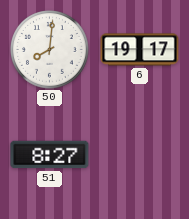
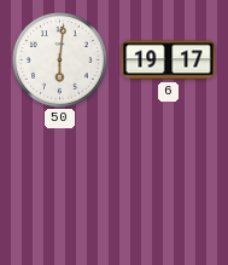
50: 8:01 -> 6:01
51: 8:27 -> none
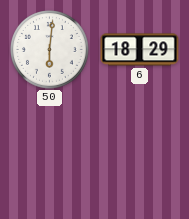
6: 19:17 -> 18:29
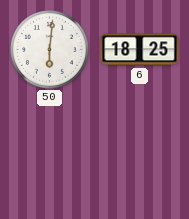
6: 18:29 -> 18:25
